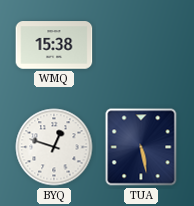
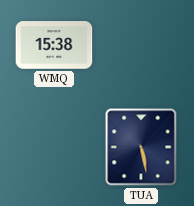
BYQ: 12:48 -> none
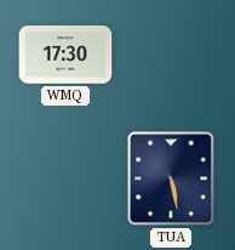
WMQ: 15:38 -> 17:30
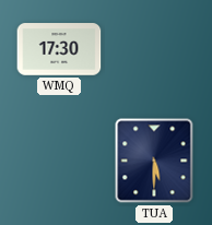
TUA: 5:28 -> 5:30
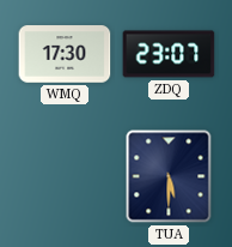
ZDQ: none -> 23:07
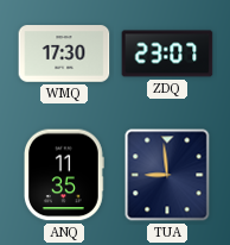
ANQ: none -> 11:35
TUA: 5:30 -> 8:59
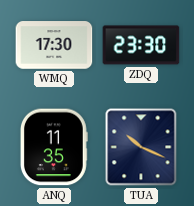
ZDQ: 23:07 -> 23:30
TUA: 8:59 -> 10:19
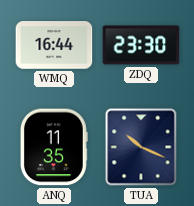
WMQ: 17:30 -> 16:44
